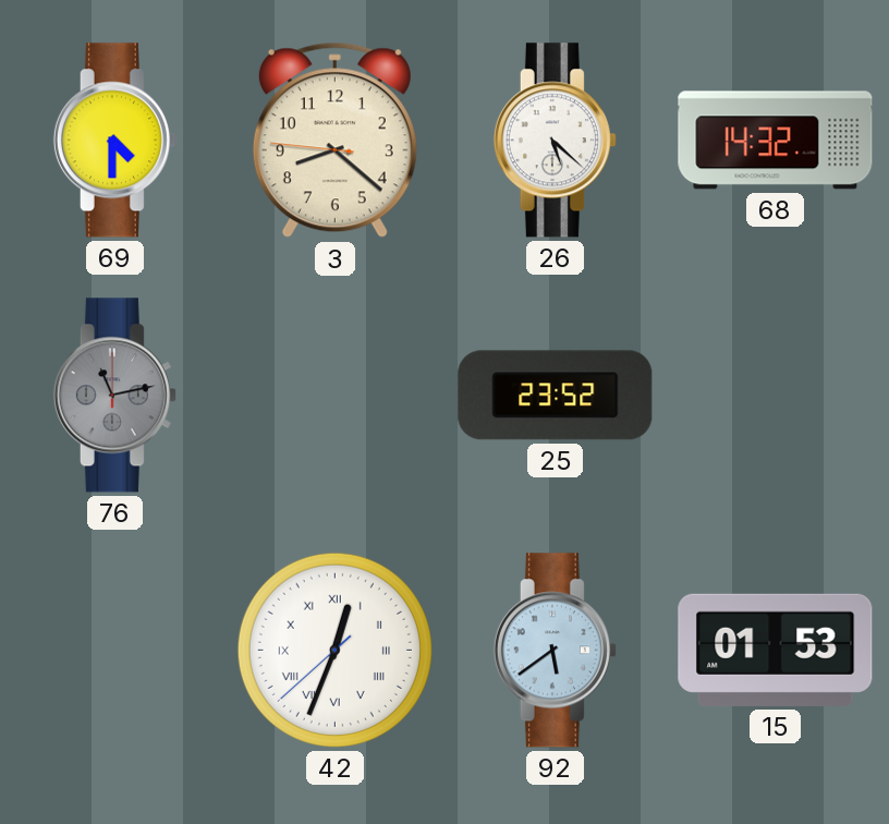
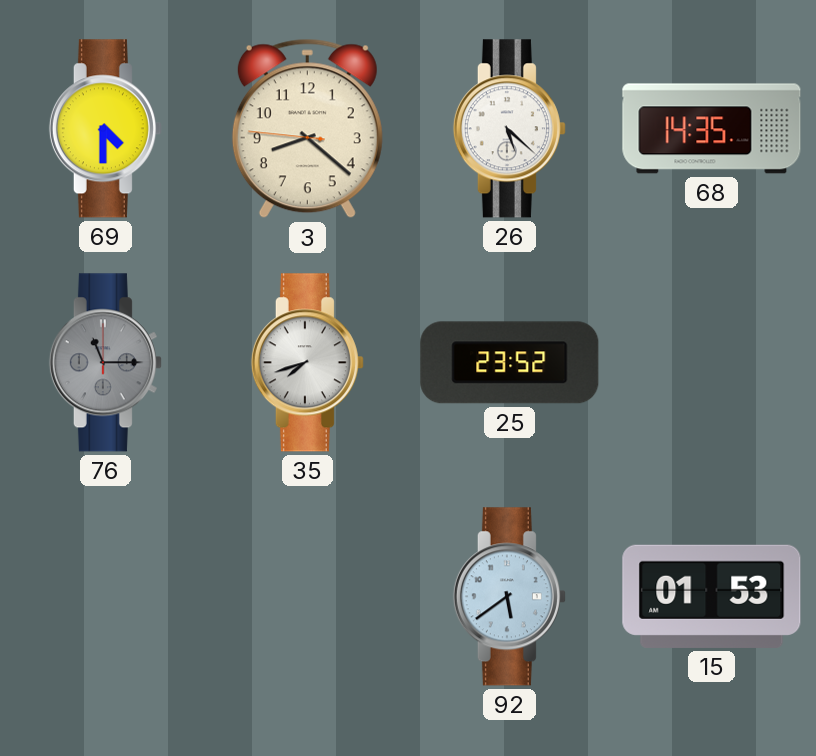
68: 14:32 -> 14:35
76: 11:13 -> 11:15
35: none -> 7:42
42: 12:33 -> none
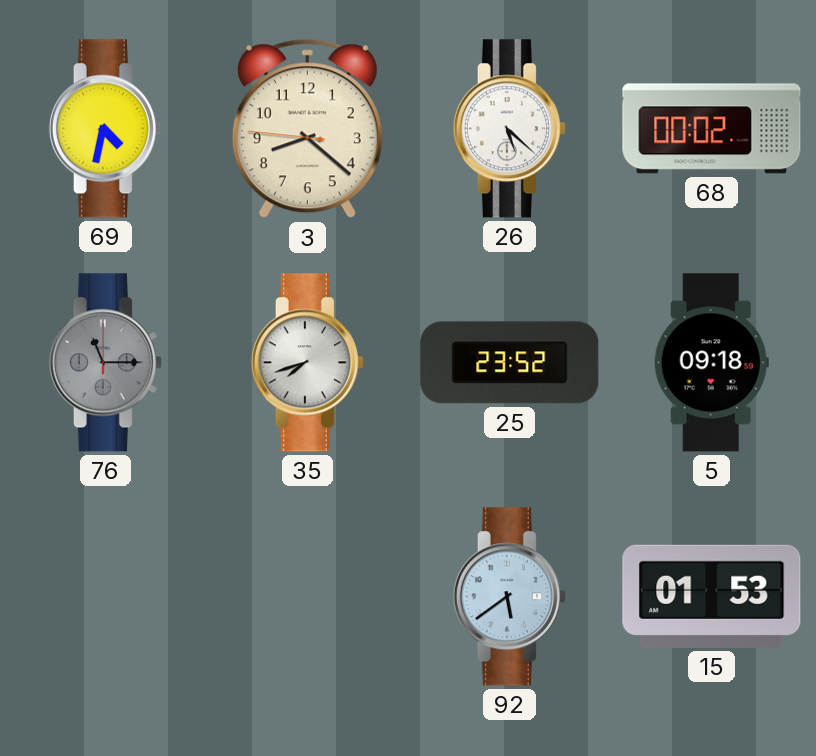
69: 4:30 -> 4:32
68: 14:35 -> 00:02
5: none -> 09:18
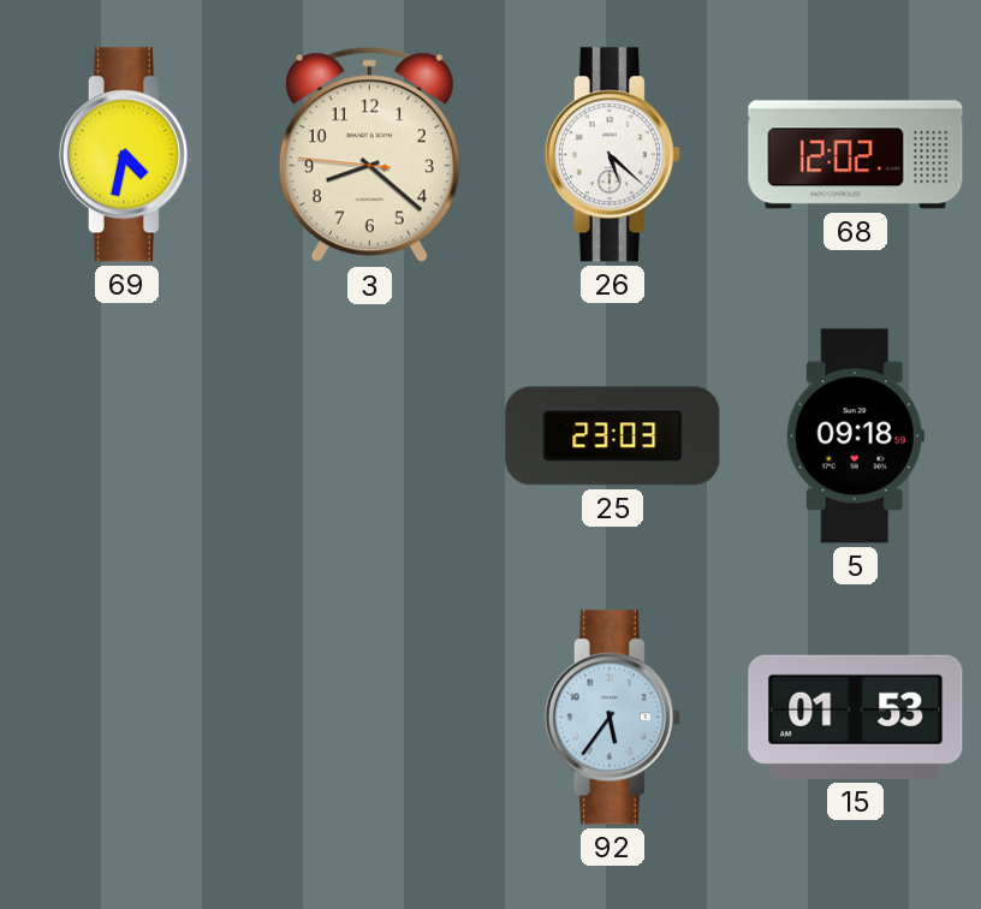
68: 00:02 -> 12:02
76: 11:15 -> none
35: 7:42 -> none
25: 23:52 -> 23:03
92: 5:39 -> 5:36
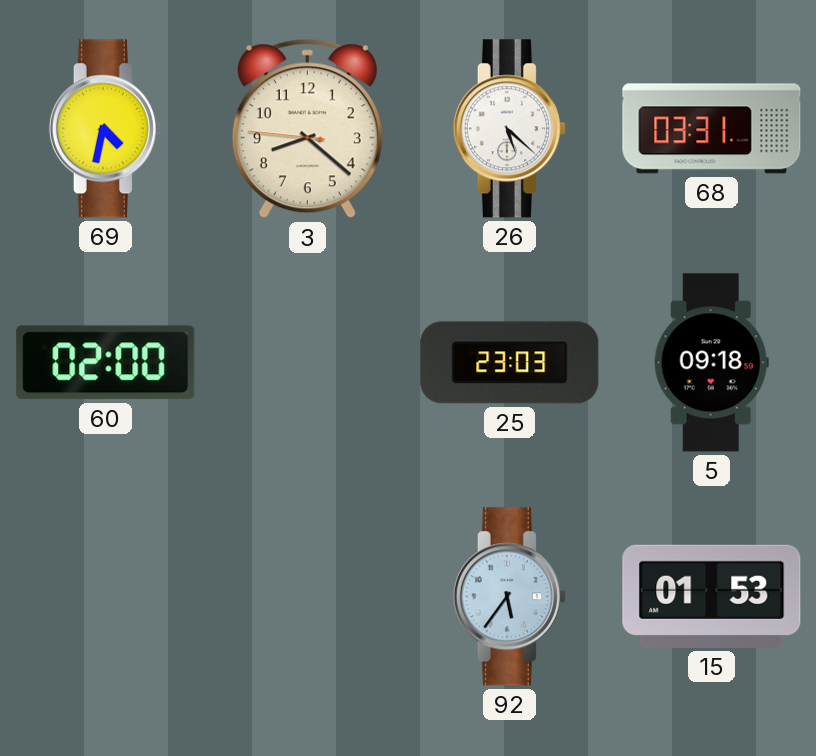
68: 12:02 -> 03:31
60: none -> 02:00
